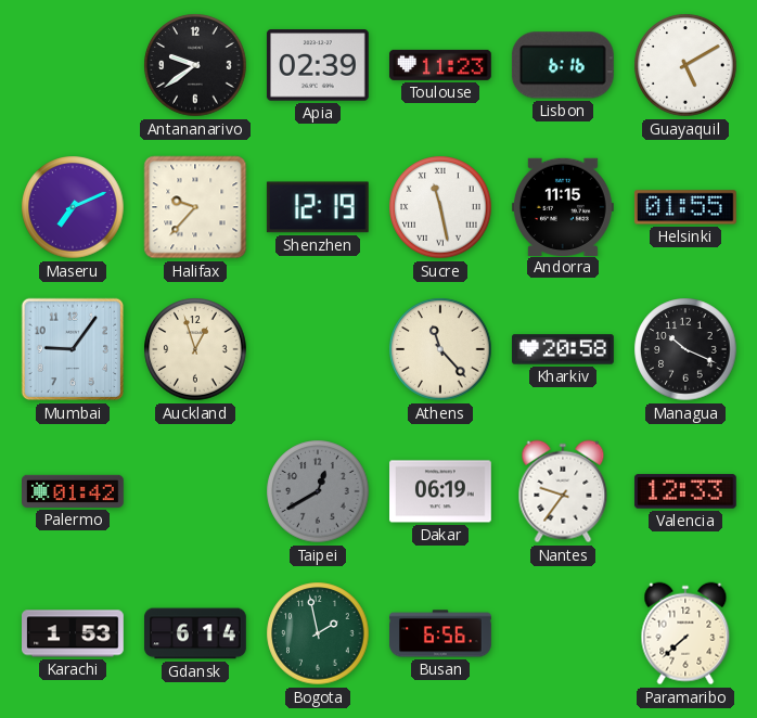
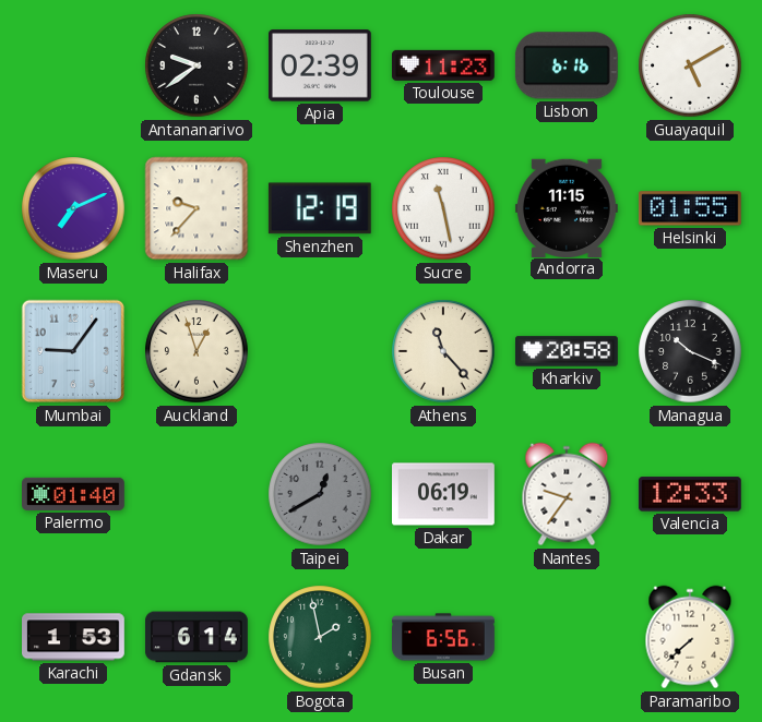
Palermo: 01:42 -> 01:40
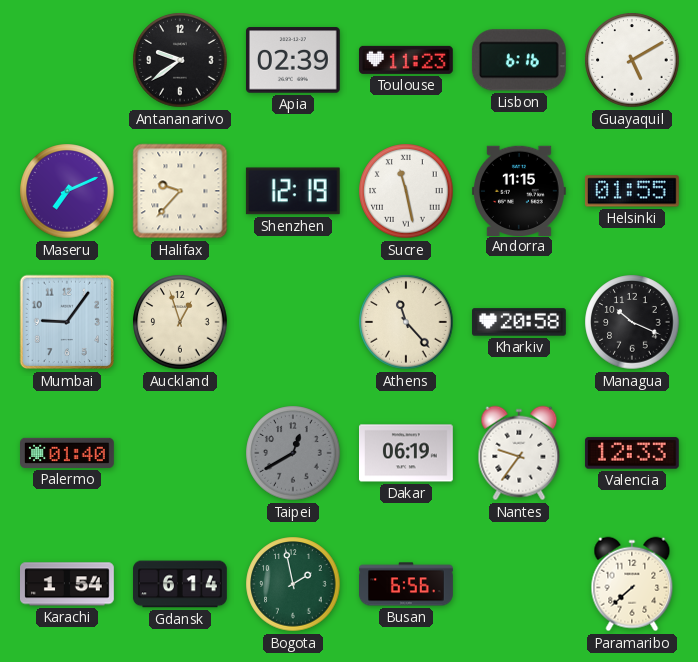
Karachi: 1:53 -> 1:54
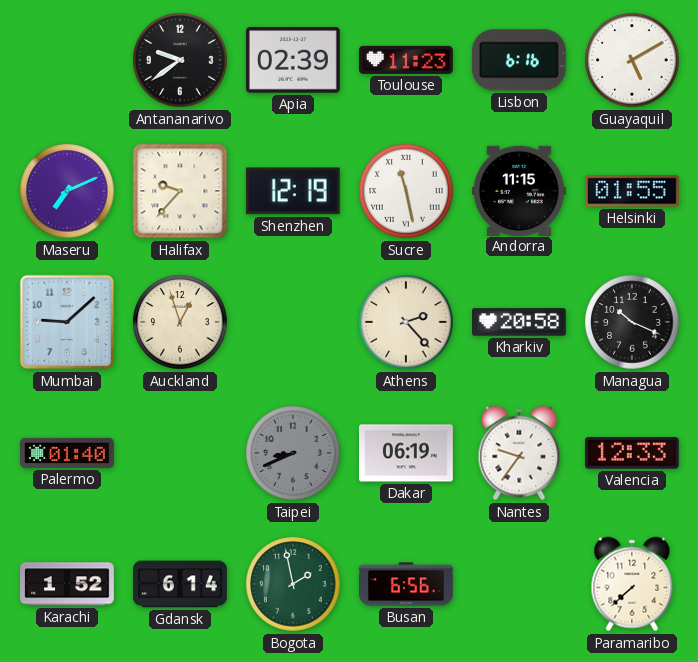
Mumbai: 9:06 -> 9:08
Athens: 11:23 -> 2:23
Taipei: 12:40 -> 8:41
Karachi: 1:54 -> 1:52
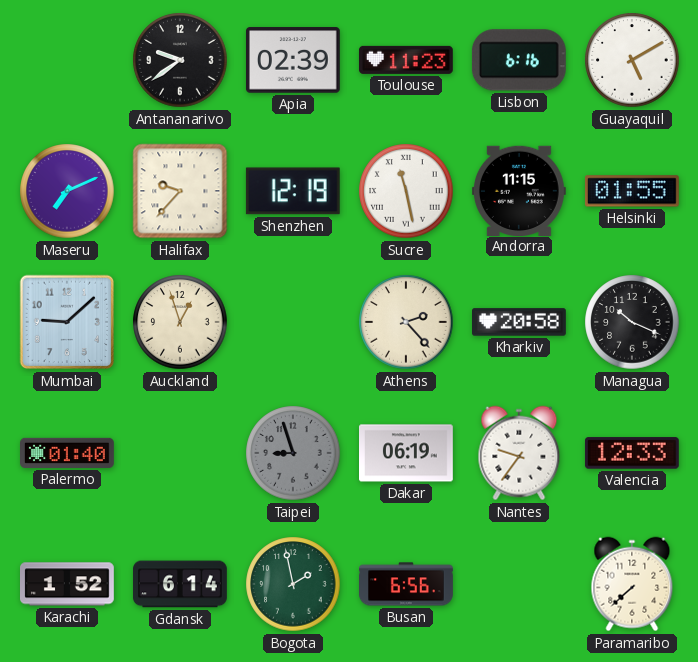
Taipei: 8:41 -> 8:57
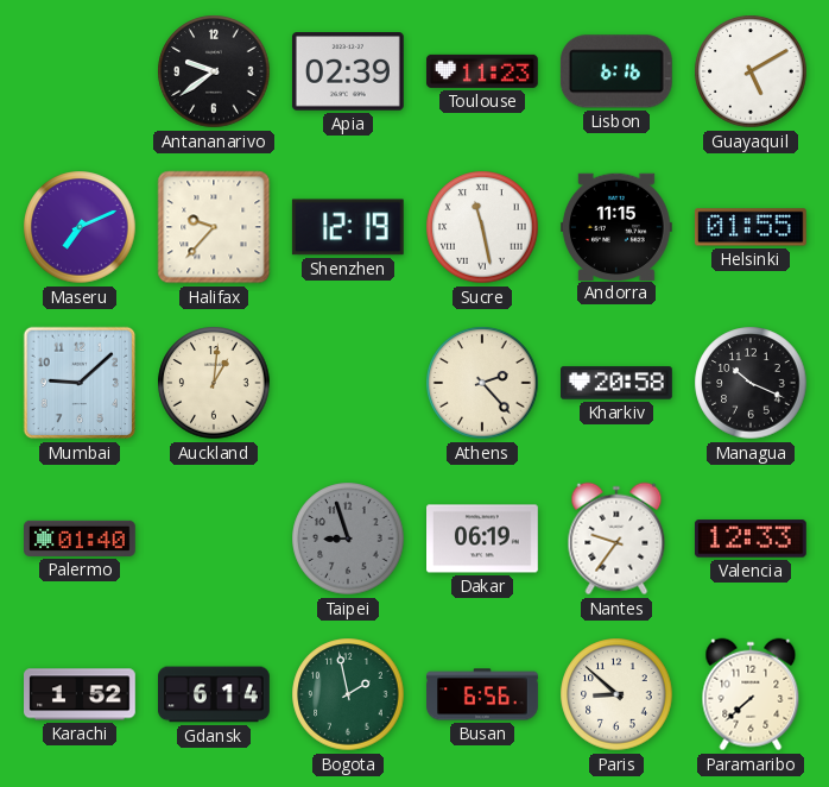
Auckland: 12:57 -> 1:01
Paris: none -> 8:52
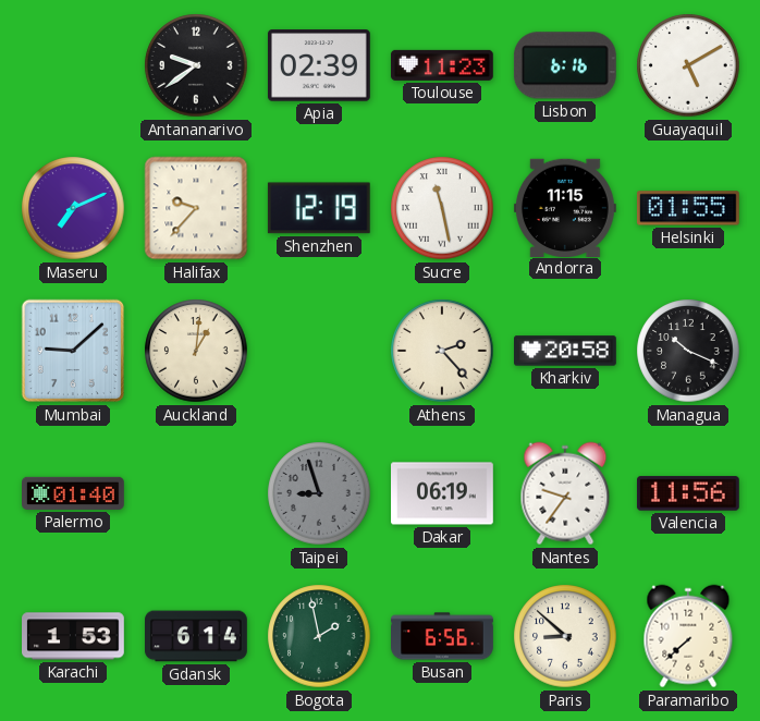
Valencia: 12:33 -> 11:56
Karachi: 1:52 -> 1:53
